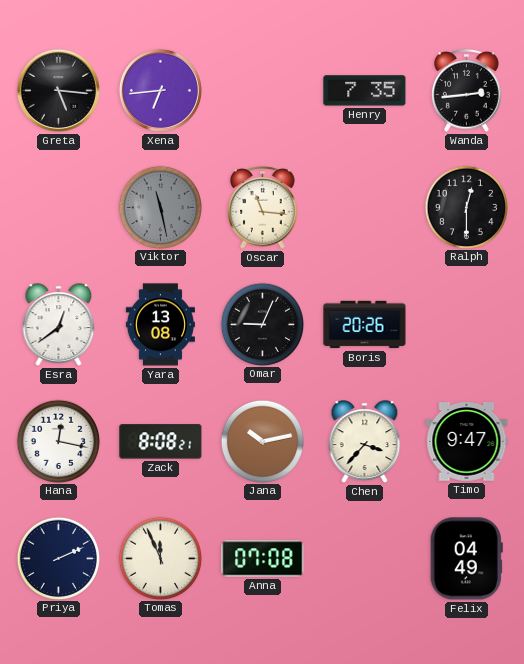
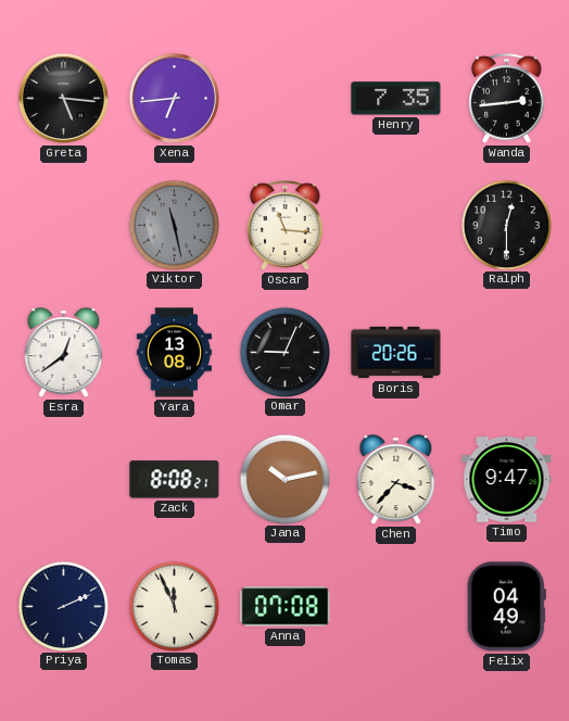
Hana: 12:17 -> none
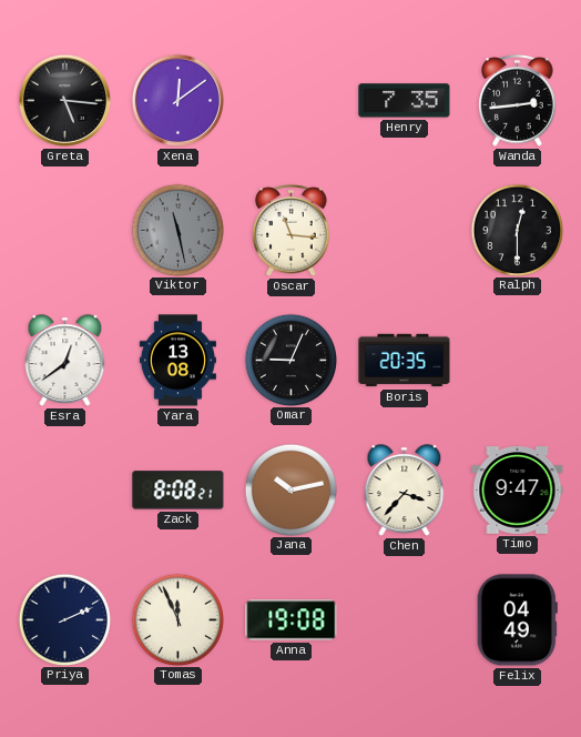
Xena: 6:44 -> 12:09
Boris: 20:26 -> 20:35
Anna: 07:08 -> 19:08
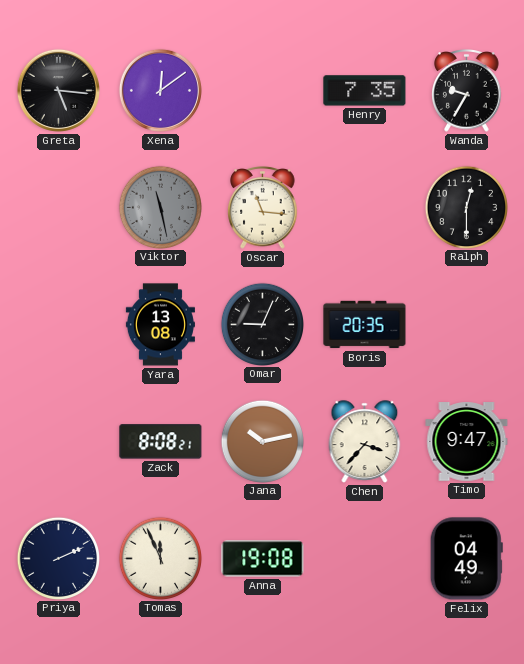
Wanda: 2:44 -> 9:35
Esra: 12:39 -> none
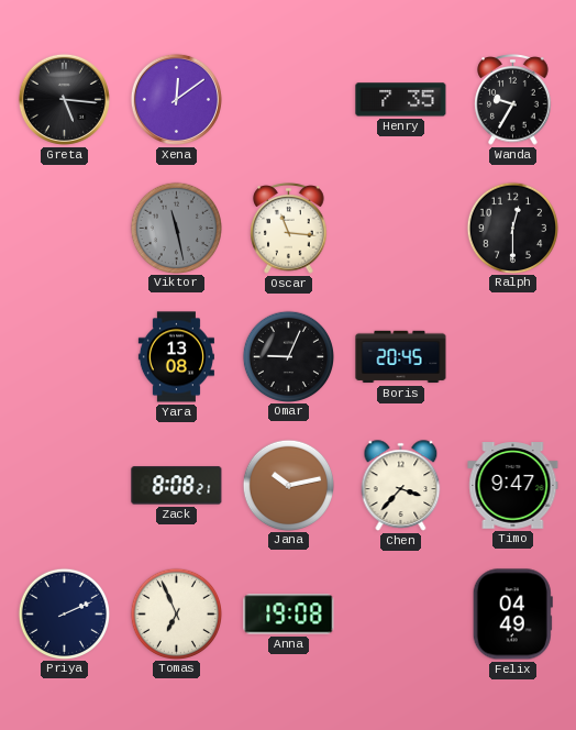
Boris: 20:35 -> 20:45
Tomas: 11:56 -> 6:56
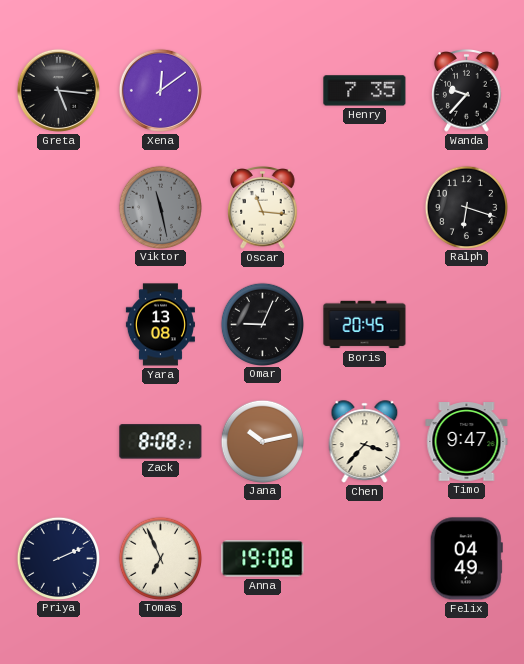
Wanda: 9:35 -> 9:37
Ralph: 12:30 -> 6:18
